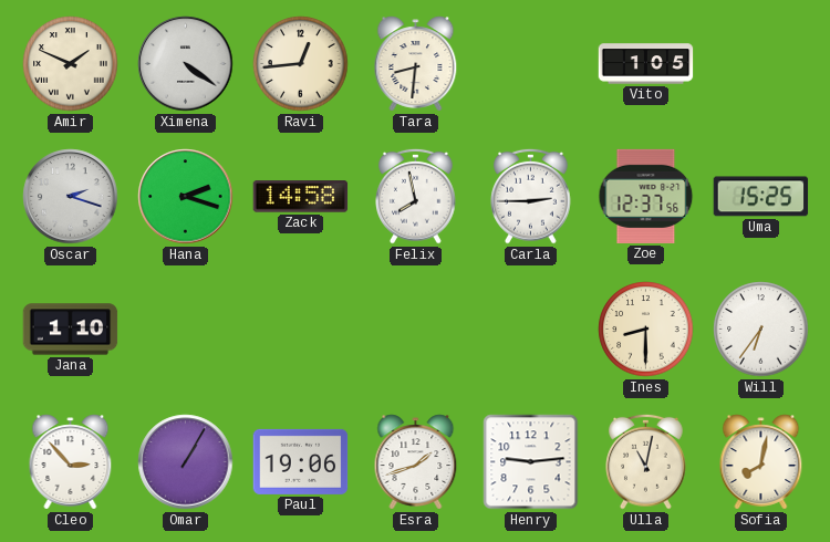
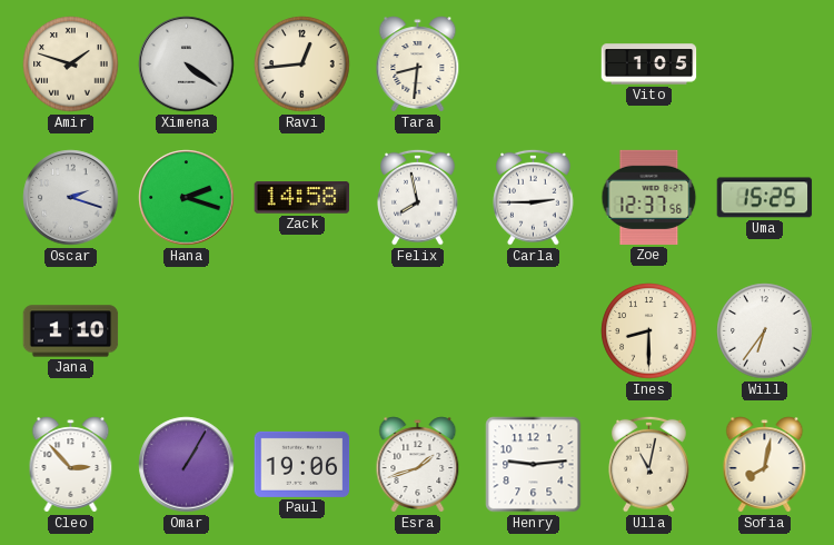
Amir: 1:49 -> 1:48
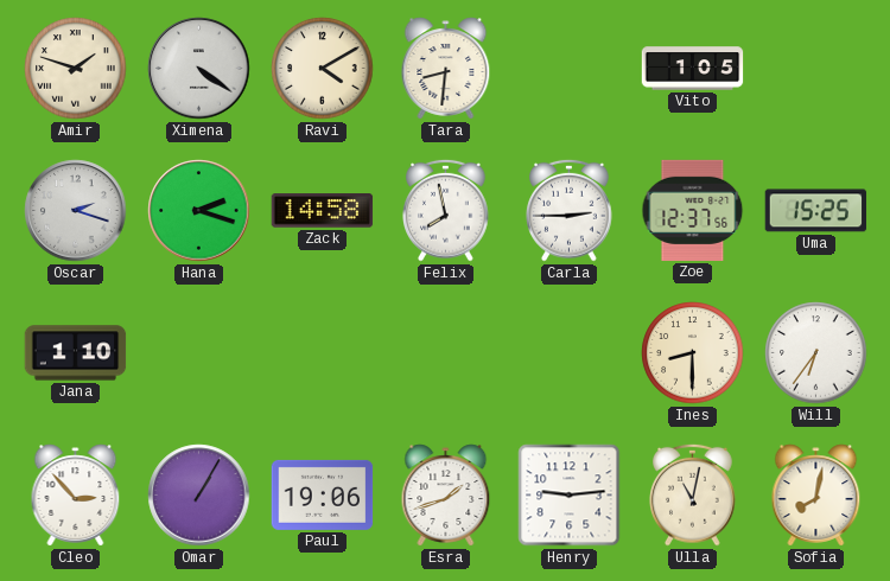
Ravi: 12:44 -> 4:10
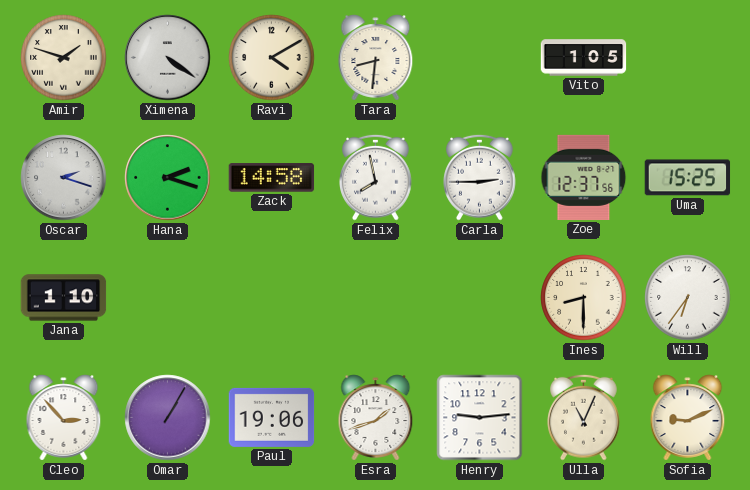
Ulla: 11:02 -> 11:04
Sofia: 8:02 -> 9:11
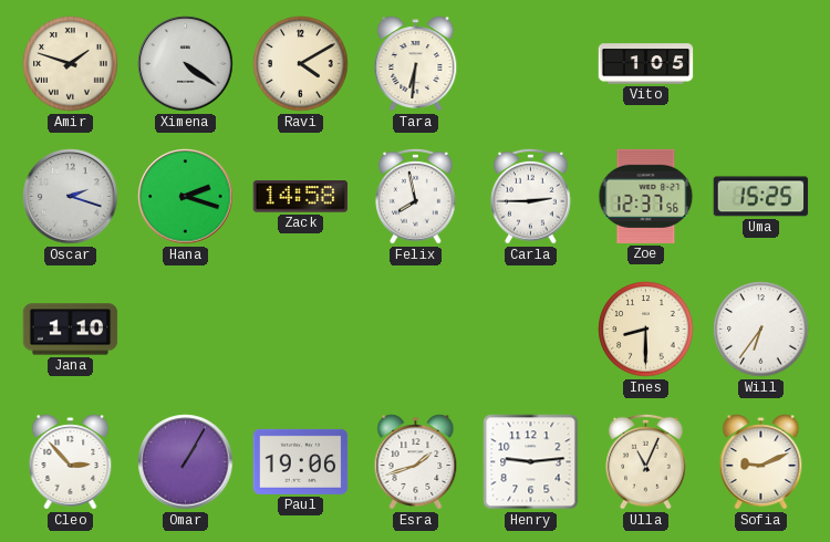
Tara: 8:31 -> 6:31
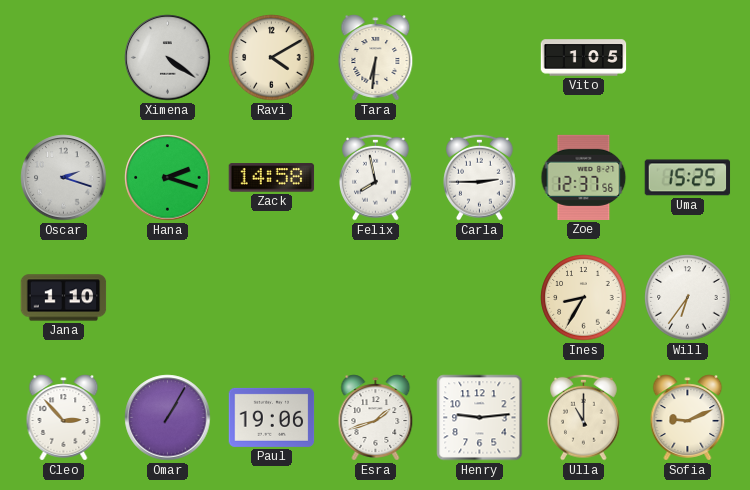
Amir: 1:48 -> none
Ines: 8:30 -> 8:35
Ulla: 11:04 -> 11:00
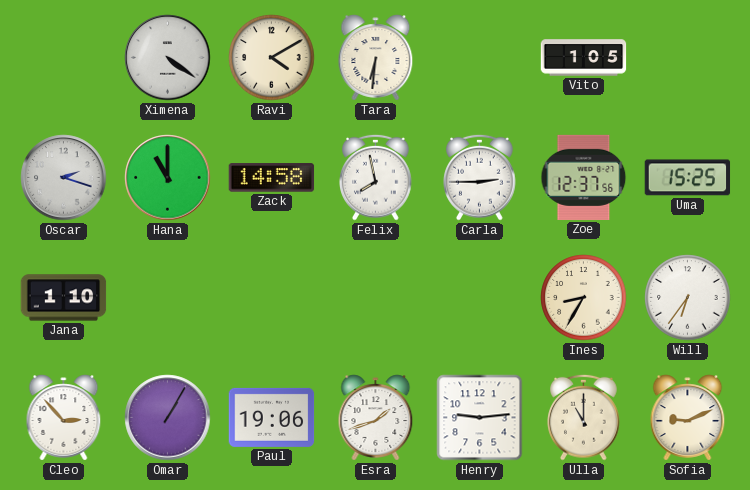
Hana: 2:18 -> 11:00
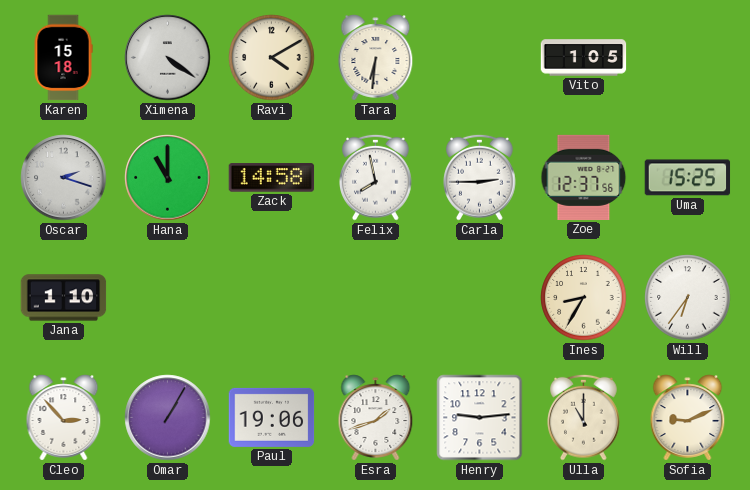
Karen: none -> 15:18
